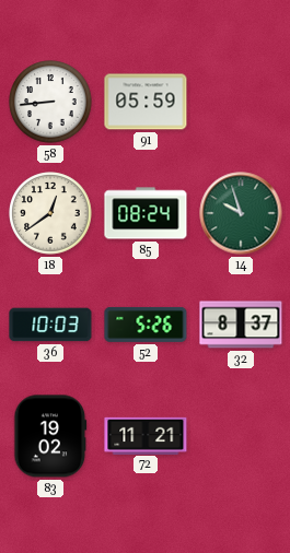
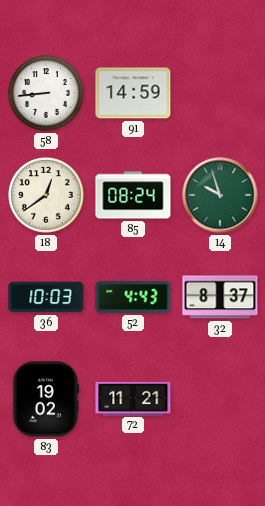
91: 05:59 -> 14:59
52: 5:26 -> 4:43
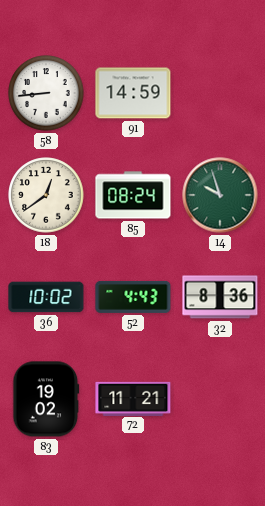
36: 10:03 -> 10:02
32: 8:37 -> 8:36
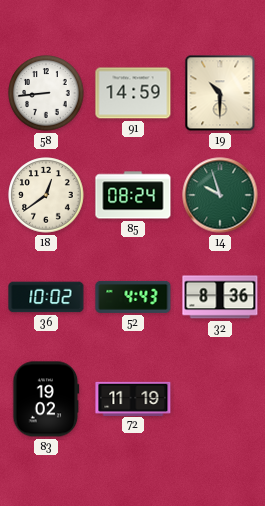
19: none -> 10:30
72: 11:21 -> 11:19
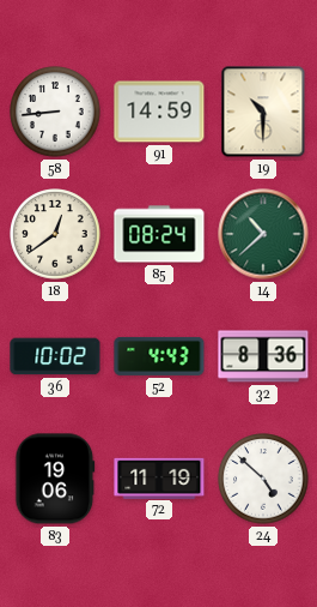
14: 9:57 -> 10:38
83: 19:02 -> 19:06
24: none -> 4:52
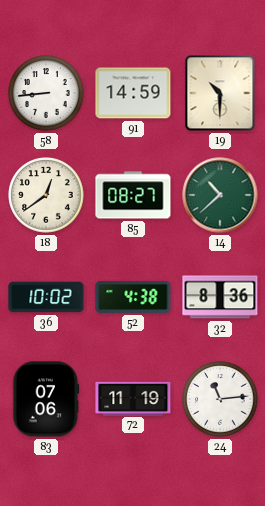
85: 08:24 -> 08:27
52: 4:43 -> 4:38
83: 19:06 -> 07:06
24: 4:52 -> 11:14
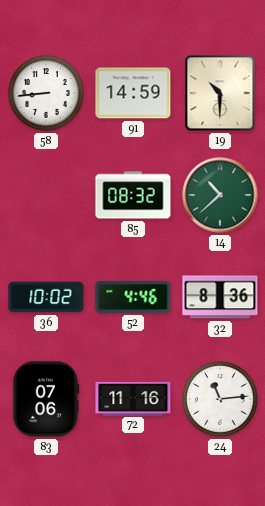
18: 12:39 -> none
85: 08:27 -> 08:32
52: 4:38 -> 4:46
72: 11:19 -> 11:16
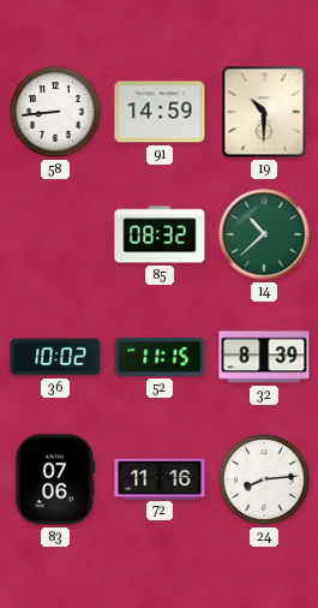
52: 4:46 -> 11:15
32: 8:36 -> 8:39
24: 11:14 -> 8:14
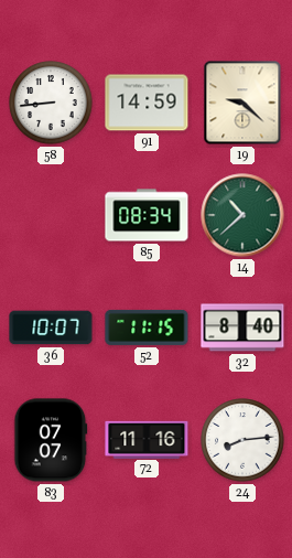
19: 10:30 -> 9:22
85: 08:32 -> 08:34
36: 10:02 -> 10:07
32: 8:39 -> 8:40
83: 07:06 -> 07:07
